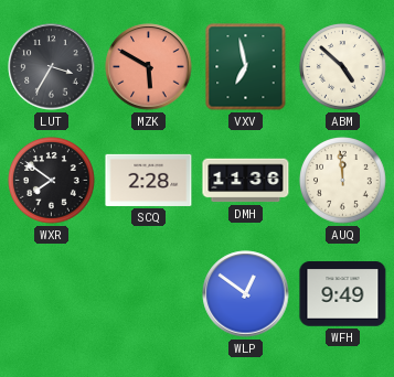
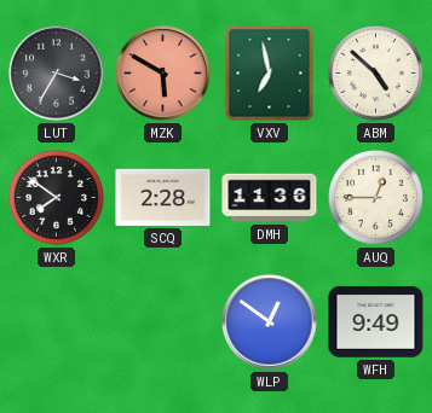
AUQ: 11:59 -> 12:45
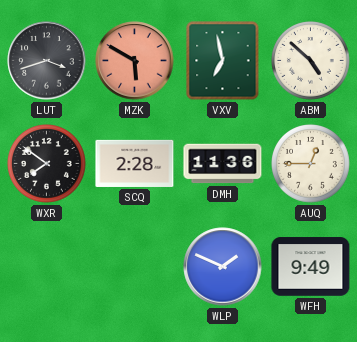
LUT: 3:35 -> 3:42
WLP: 12:51 -> 1:49
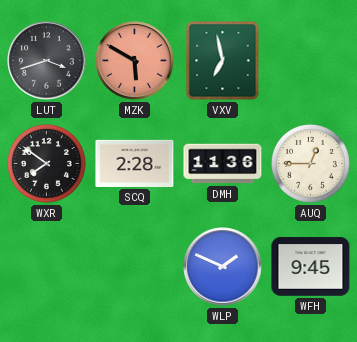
ABM: 4:52 -> none
WFH: 9:49 -> 9:45
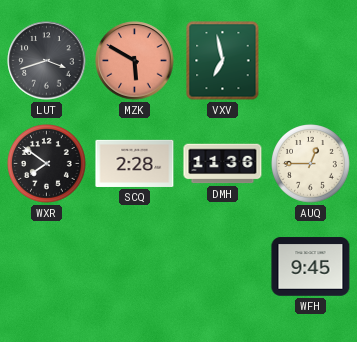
WLP: 1:49 -> none
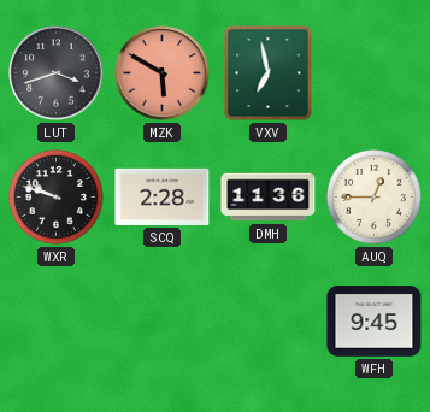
WXR: 7:51 -> 9:48
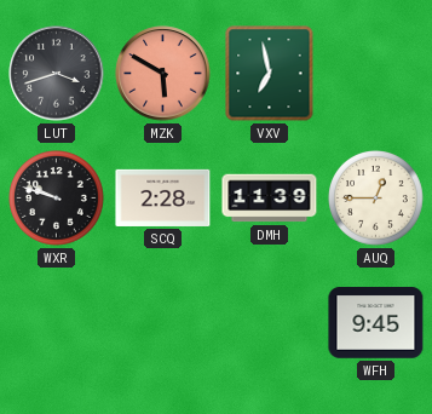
DMH: 11:36 -> 11:39
